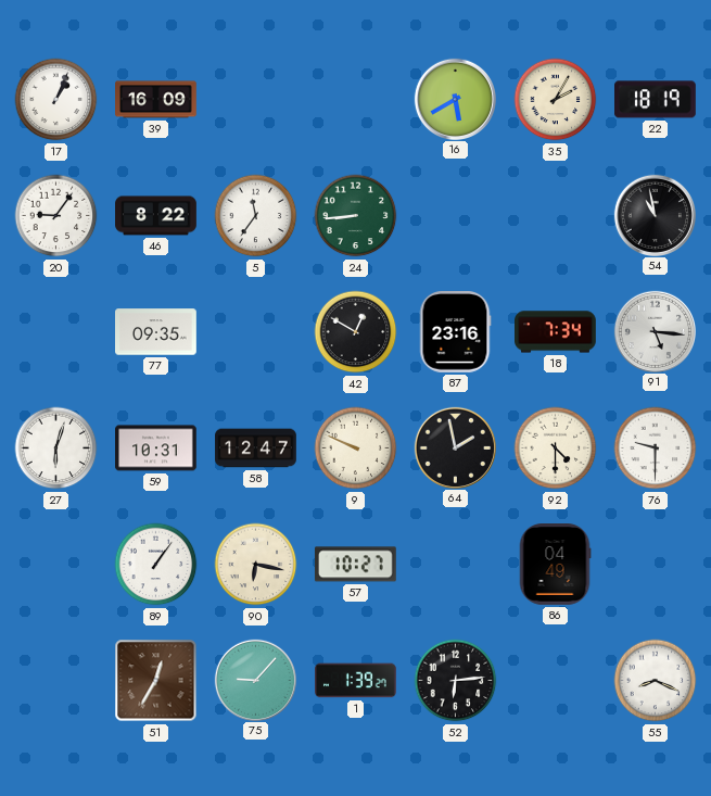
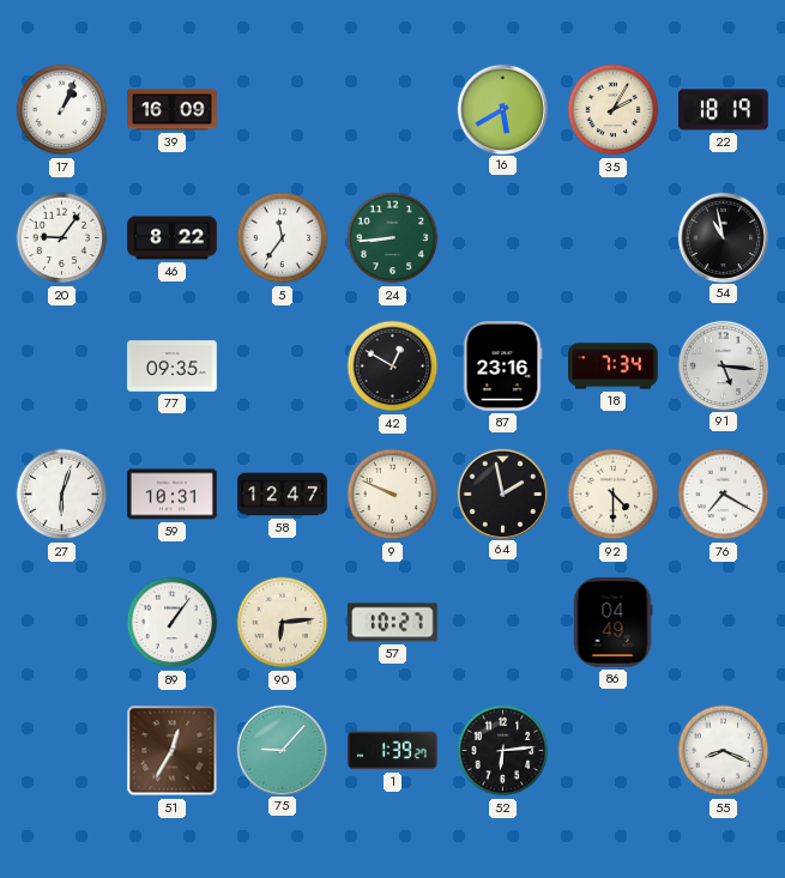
76: 9:30 -> 7:20
90: 6:17 -> 6:14
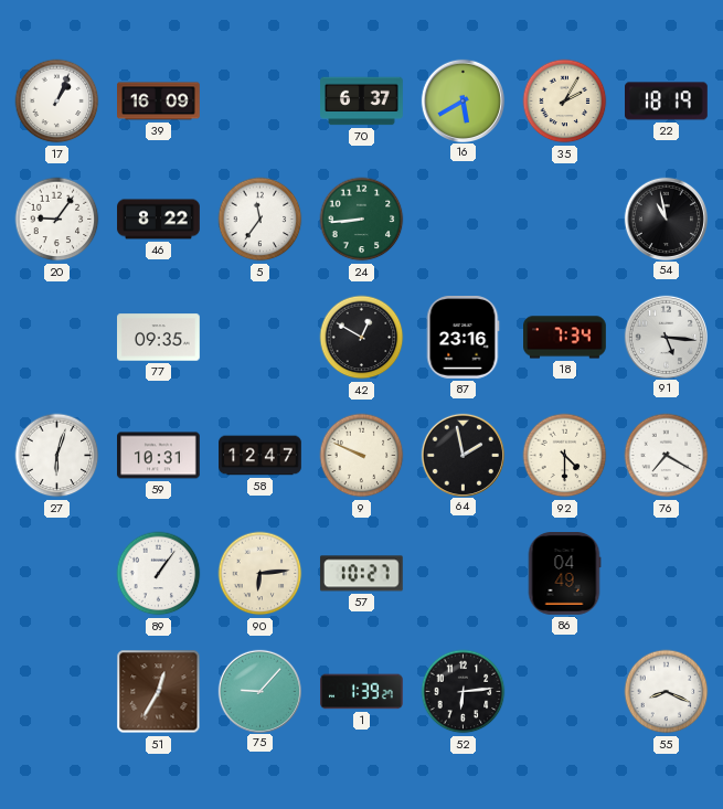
70: none -> 6:37
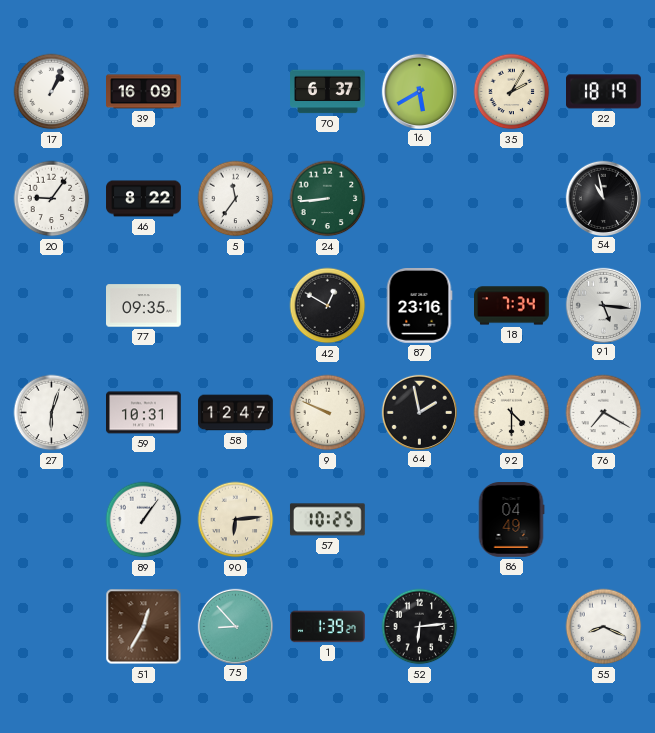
57: 10:27 -> 10:25
75: 9:07 -> 8:53
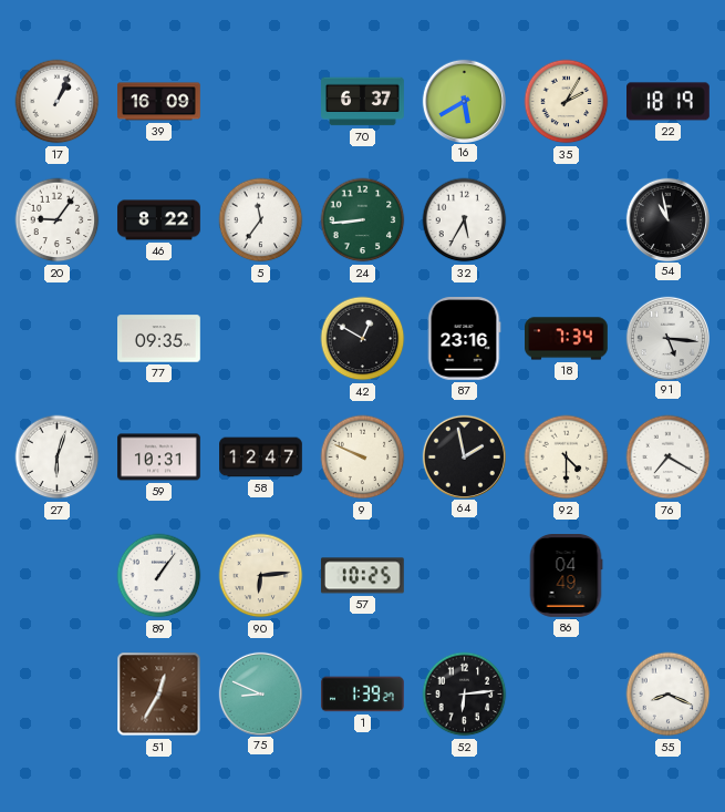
32: none -> 5:35
75: 8:53 -> 8:49
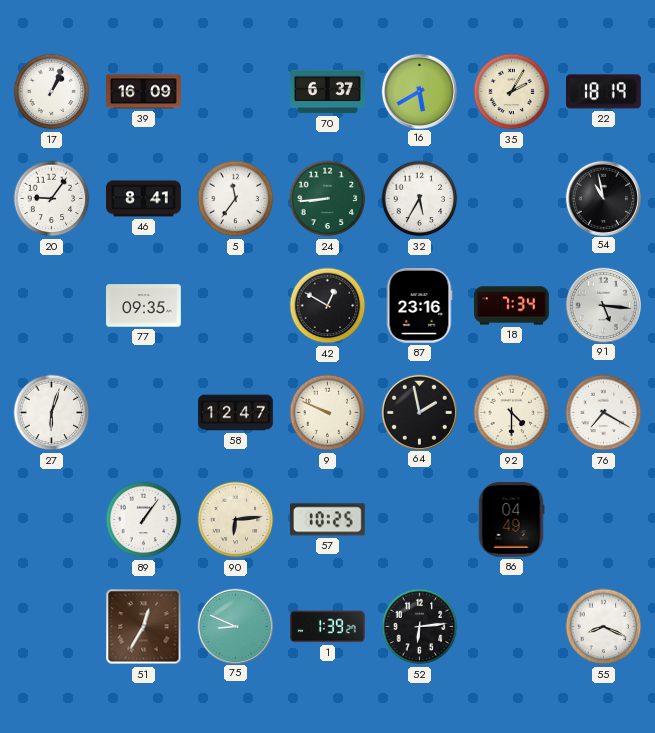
46: 8:22 -> 8:41
59: 10:31 -> none
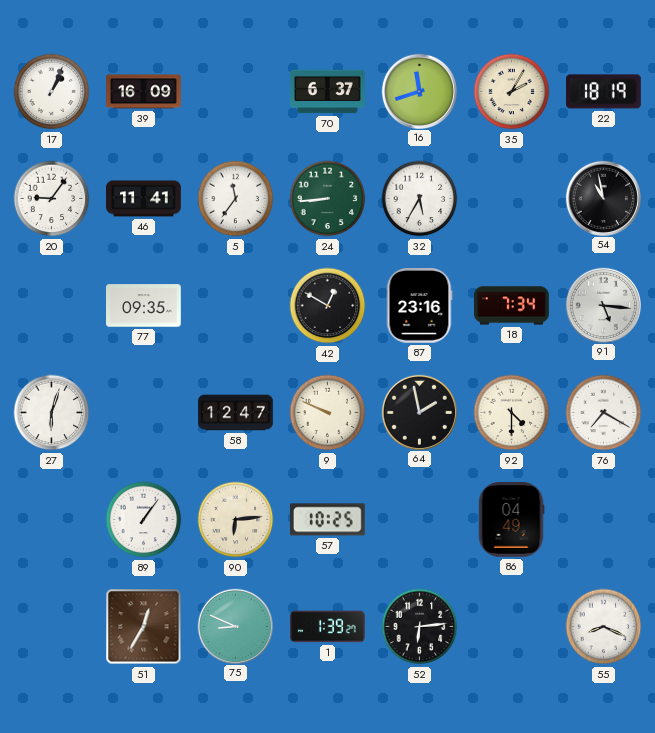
16: 5:40 -> 11:42
46: 8:41 -> 11:41
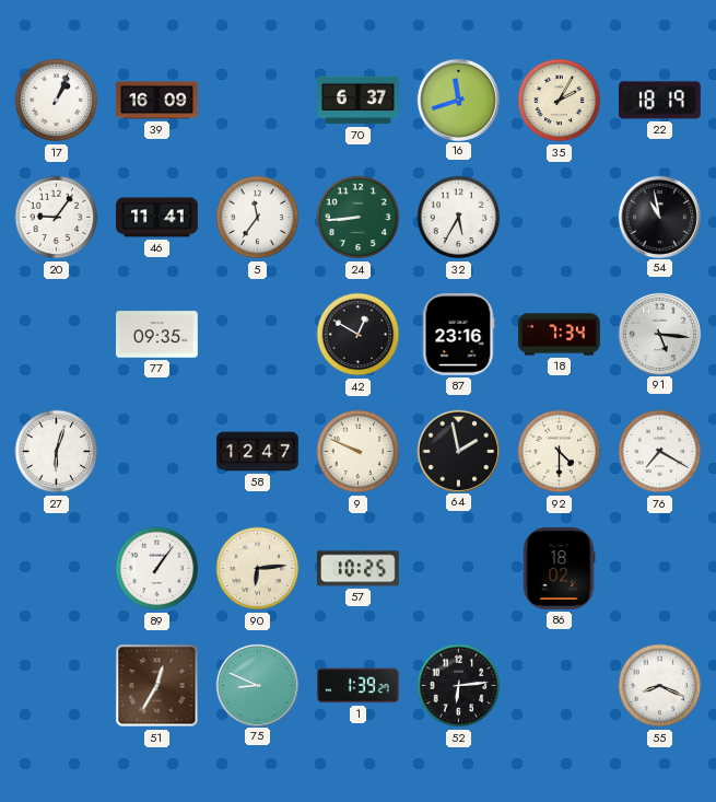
86: 04:49 -> 18:02
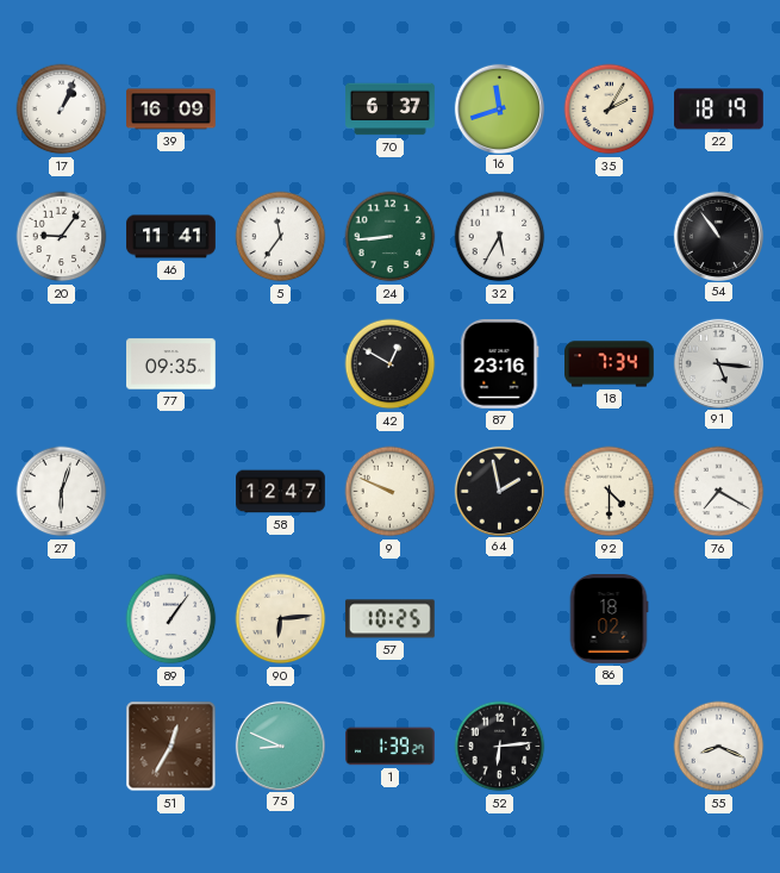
54: 10:58 -> 10:54
